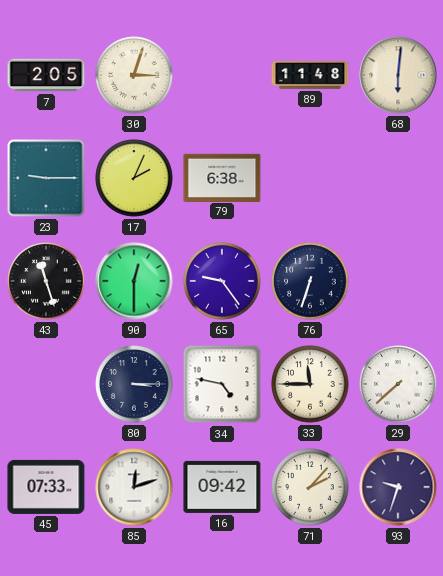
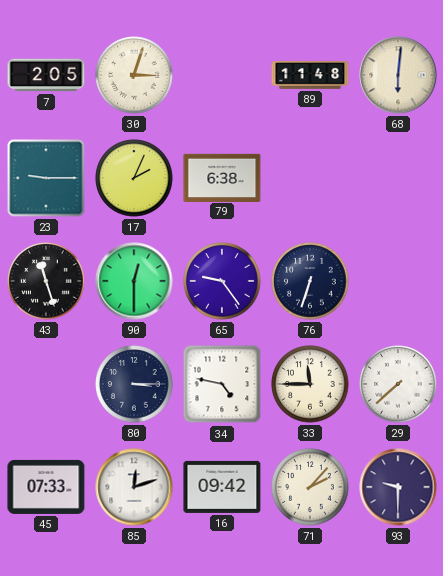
93: 9:33 -> 9:30
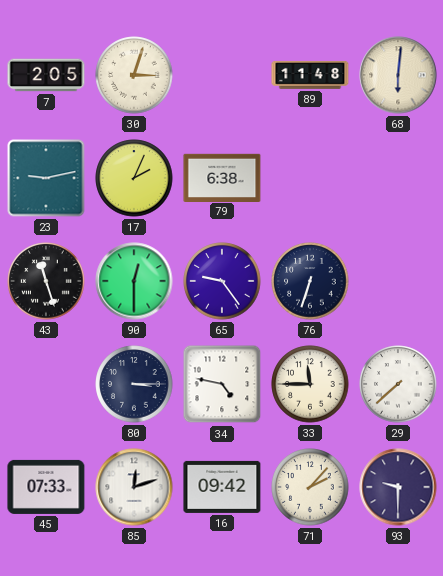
23: 9:15 -> 9:13
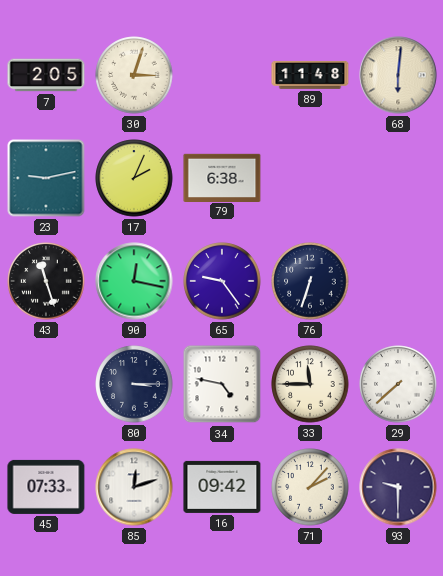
90: 12:30 -> 12:17
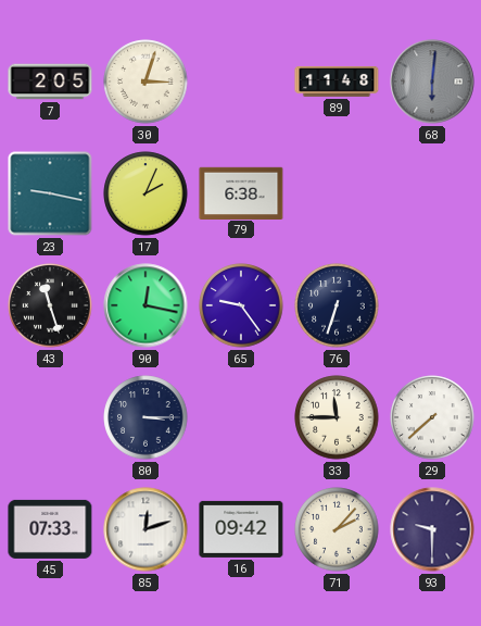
68 dial: cream -> grey
23: 9:13 -> 9:17
34: 4:47 -> none
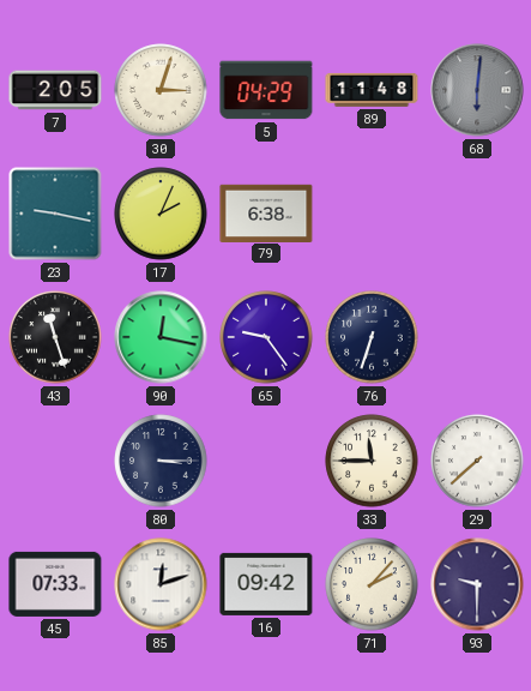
5: none -> 04:29
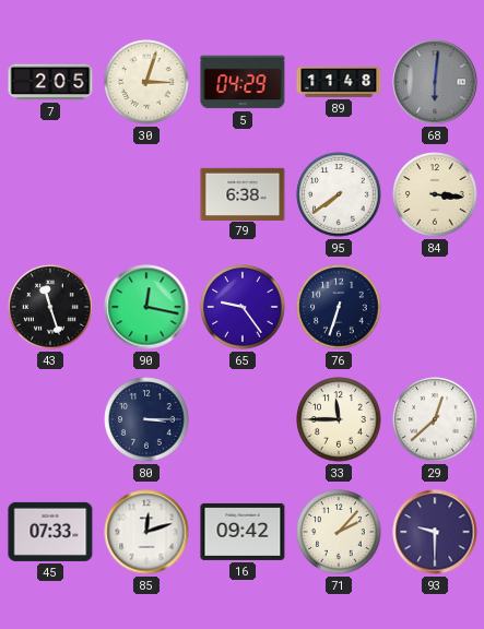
23: 9:17 -> none
17: 2:04 -> none
95: none -> 7:39
84: none -> 3:16
29: 7:38 -> 12:38
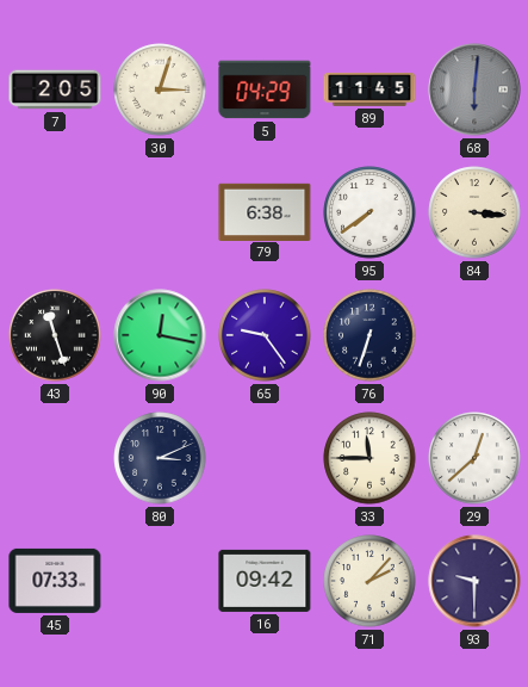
89: 11:48 -> 11:45
80: 3:15 -> 3:11
85: 12:12 -> none
